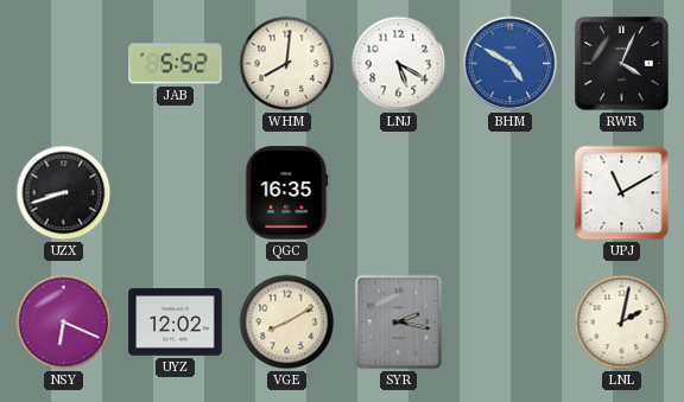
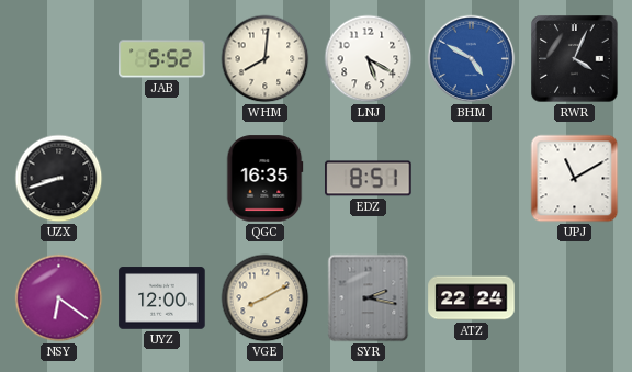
EDZ: none -> 8:51
NSY: 6:19 -> 6:21
UYZ: 12:02 -> 12:00
ATZ: none -> 22:24
LNL: 2:02 -> none
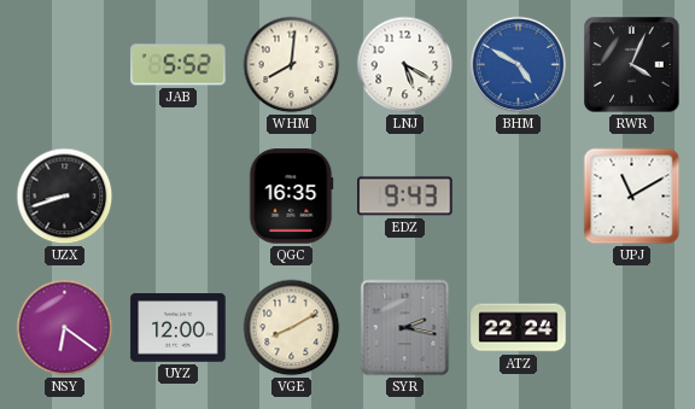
EDZ: 8:51 -> 9:43
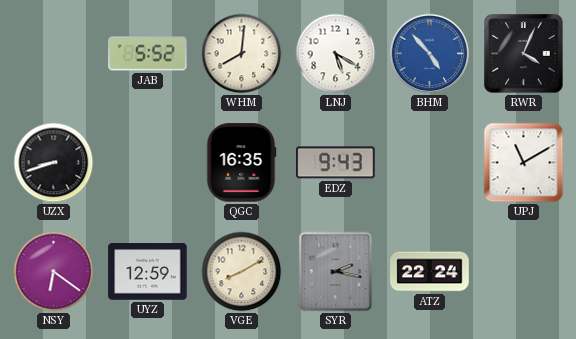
BHM: 4:50 -> 4:53
UYZ: 12:00 -> 12:59
